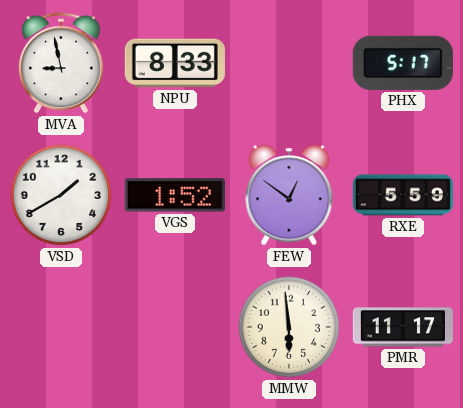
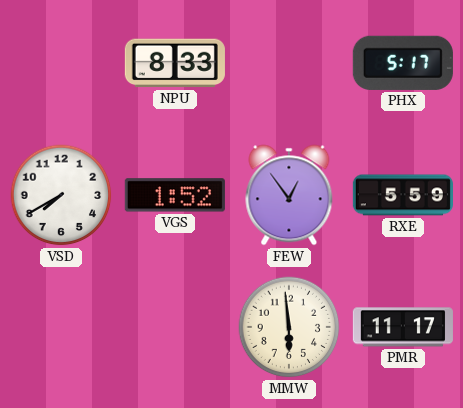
MVA: 8:58 -> none
VSD: 1:40 -> 7:40
FEW: 12:51 -> 12:54
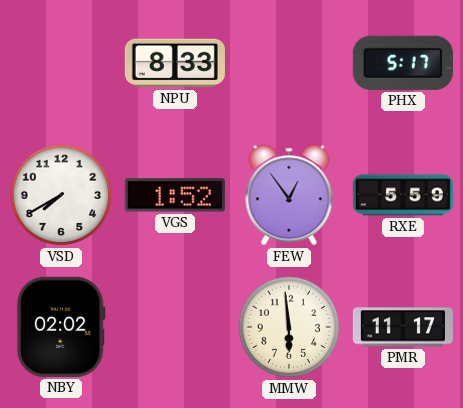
NBY: none -> 02:02
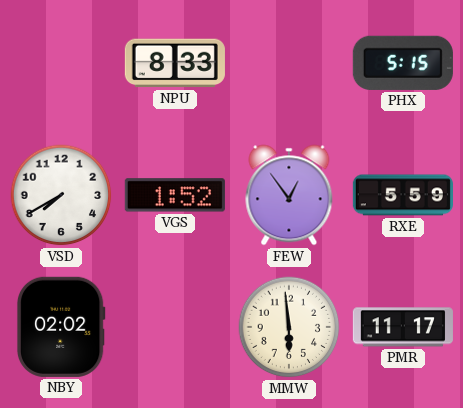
PHX: 5:17 -> 5:15
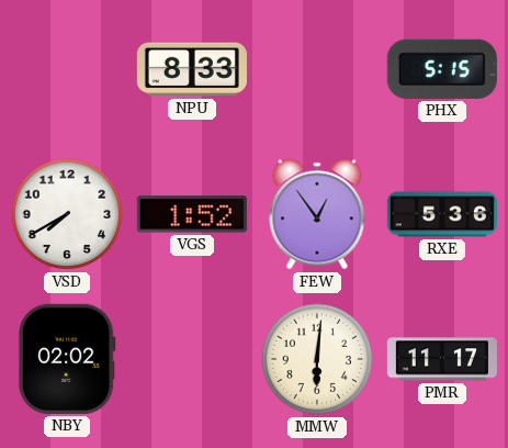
RXE: 5:59 -> 5:36
MMW: 5:59 -> 6:01
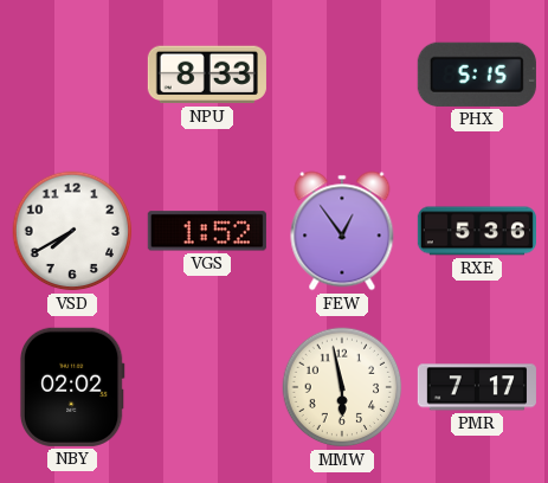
MMW: 6:01 -> 5:58
PMR: 11:17 -> 7:17
